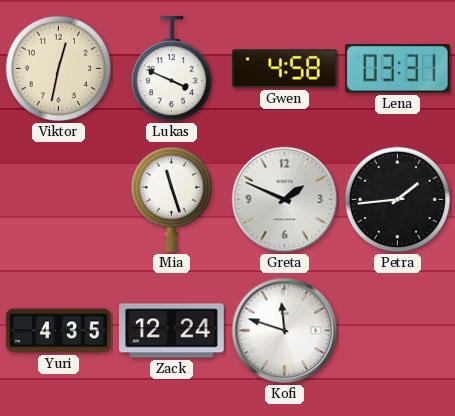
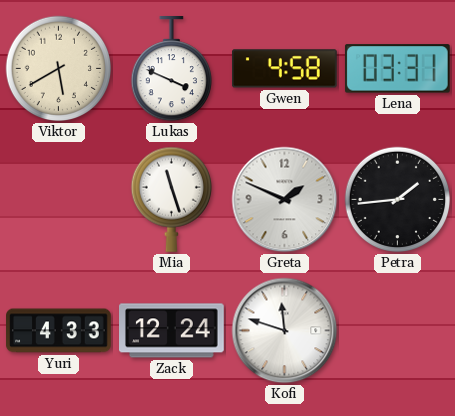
Viktor: 12:32 -> 5:40
Yuri: 4:35 -> 4:33
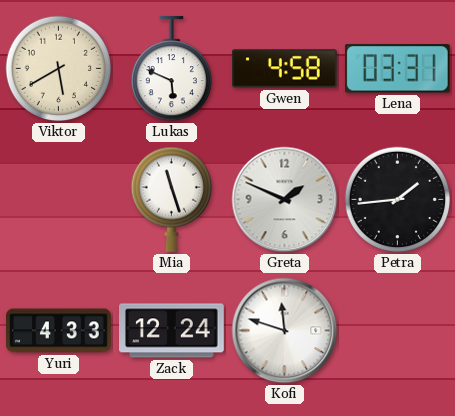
Lukas: 3:49 -> 5:49
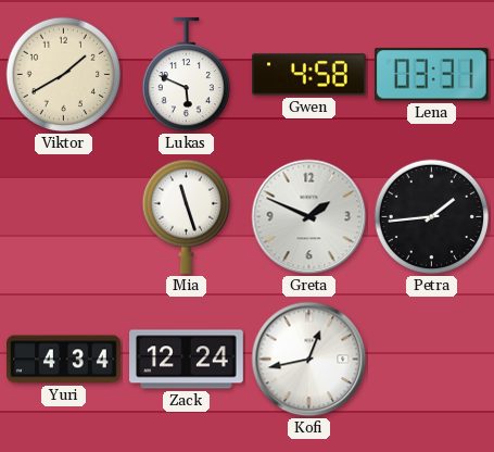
Viktor: 5:40 -> 1:40
Yuri: 4:33 -> 4:34
Kofi: 11:48 -> 12:43
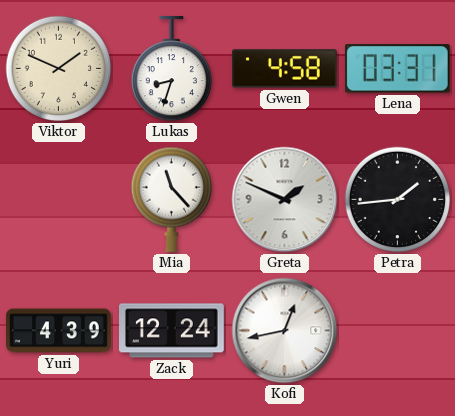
Viktor: 1:40 -> 1:49
Lukas: 5:49 -> 8:33
Mia: 11:27 -> 11:23
Yuri: 4:34 -> 4:39
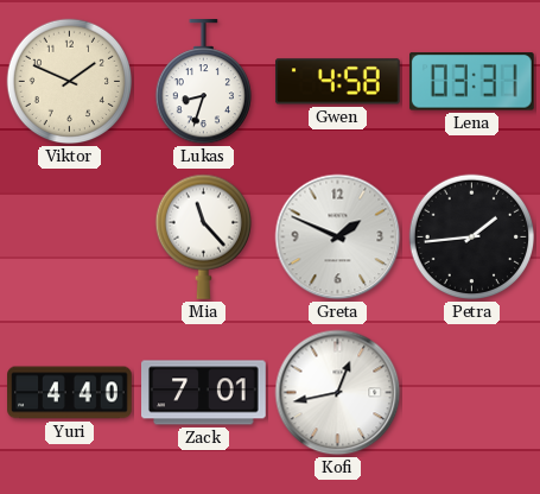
Yuri: 4:39 -> 4:40
Zack: 12:24 -> 7:01
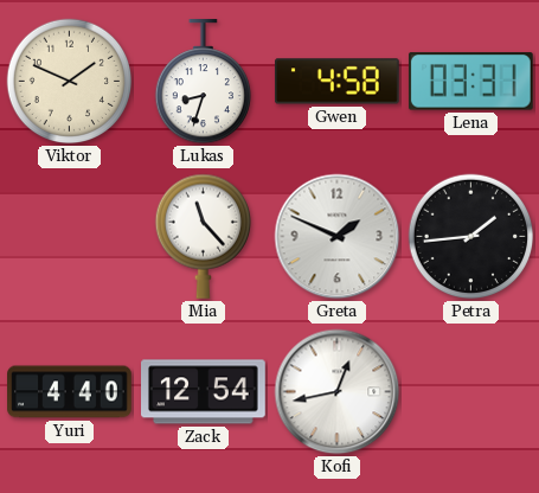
Zack: 7:01 -> 12:54
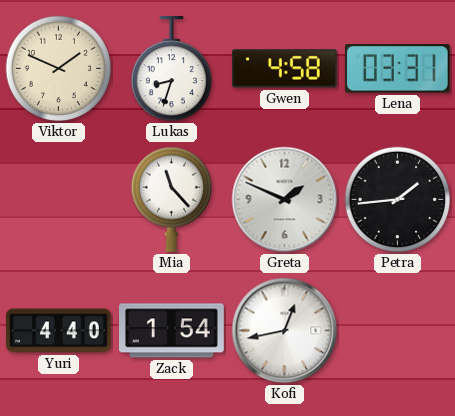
Zack: 12:54 -> 1:54
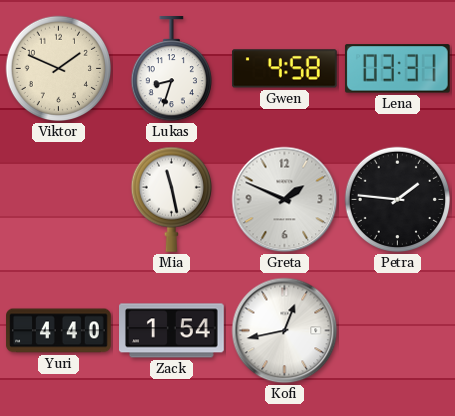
Mia: 11:23 -> 11:28
Petra: 1:44 -> 1:46
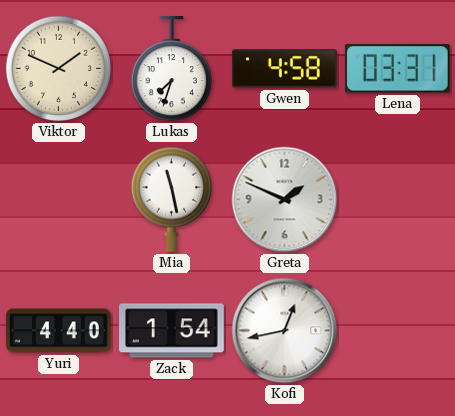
Lukas: 8:33 -> 7:33
Petra: 1:46 -> none
